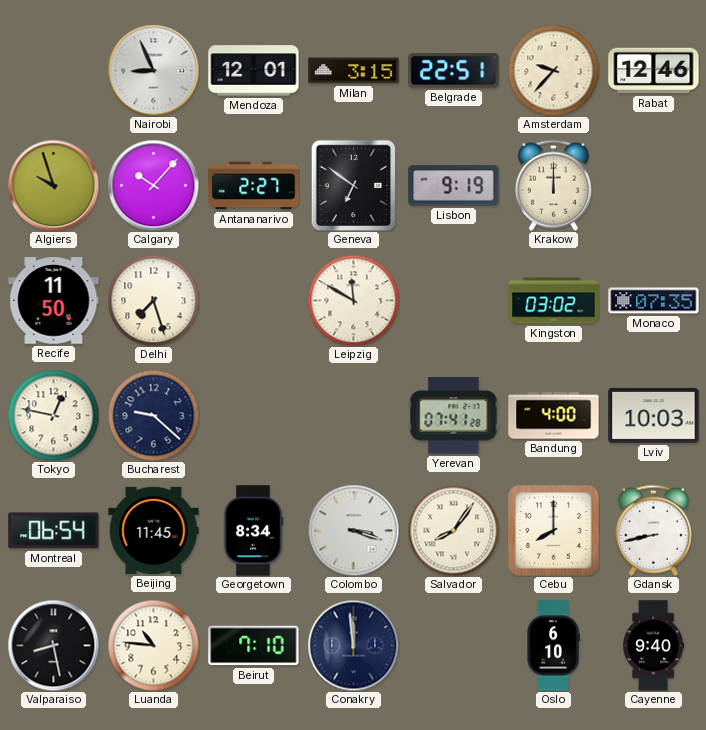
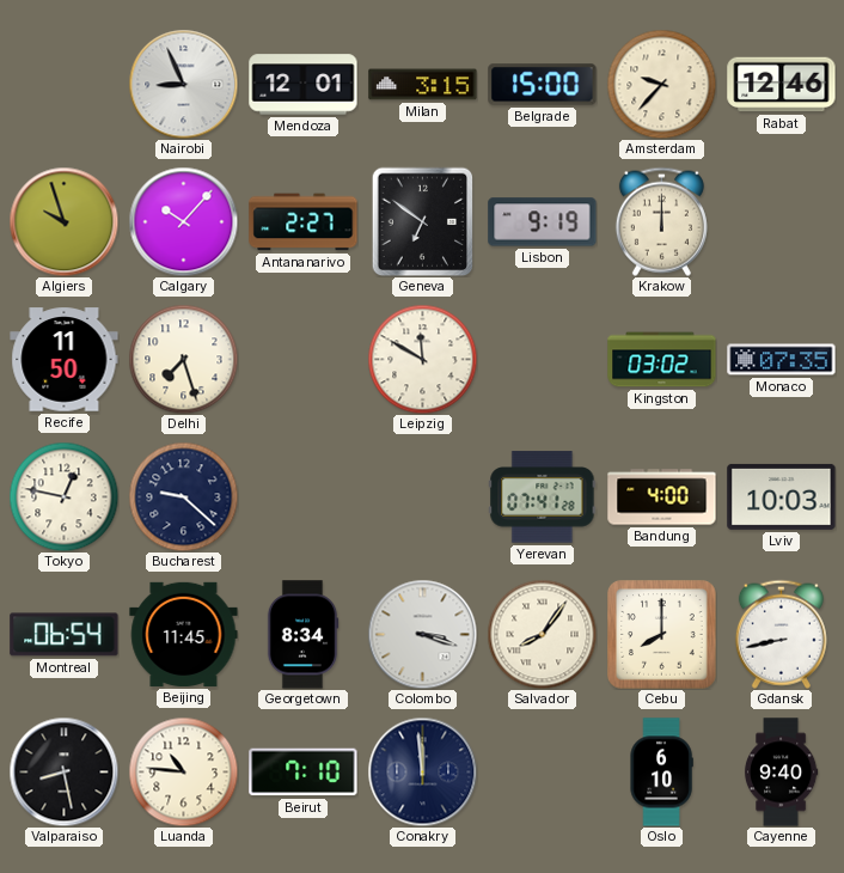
Belgrade: 22:51 -> 15:00
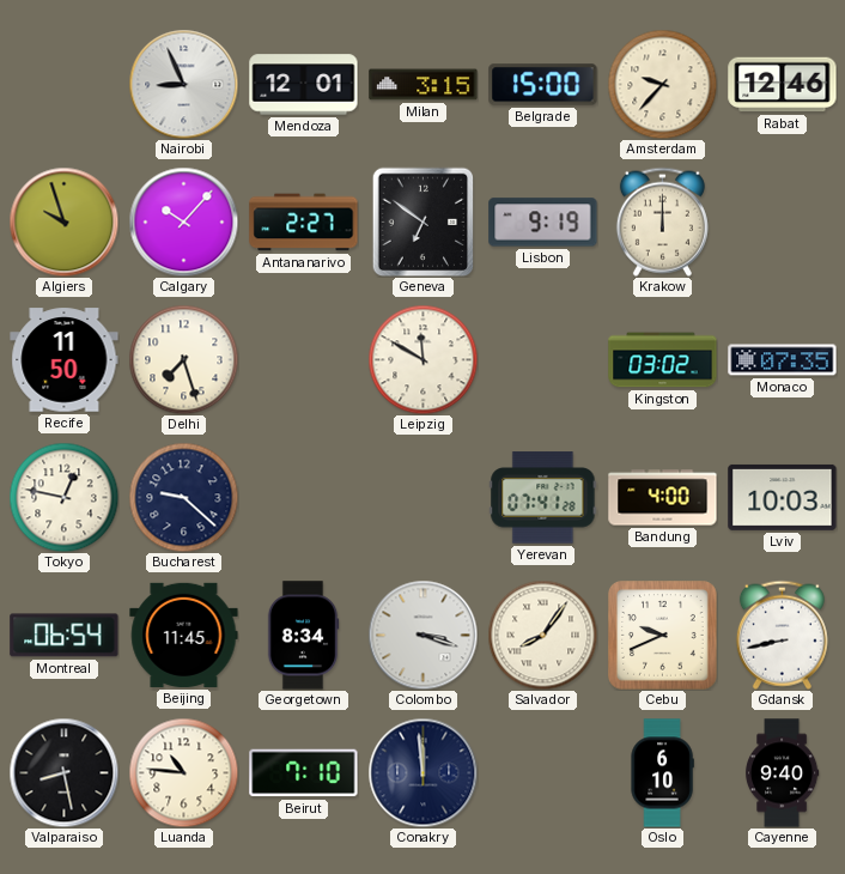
Cebu: 8:00 -> 9:41
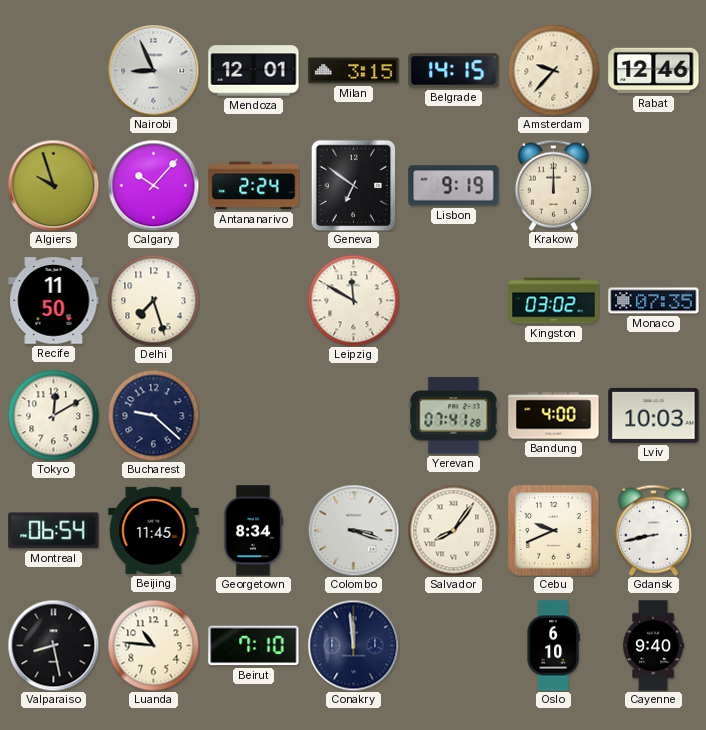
Belgrade: 15:00 -> 14:15
Antananarivo: 2:27 -> 2:24
Tokyo: 12:47 -> 12:10
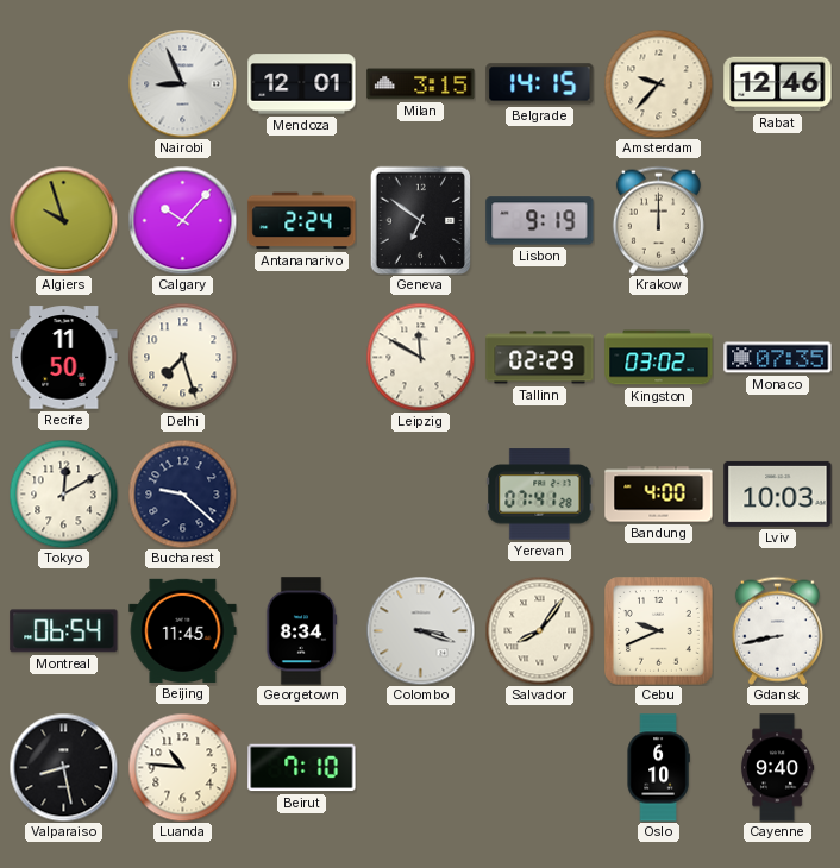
Tallinn: none -> 02:29
Conakry: 11:59 -> none
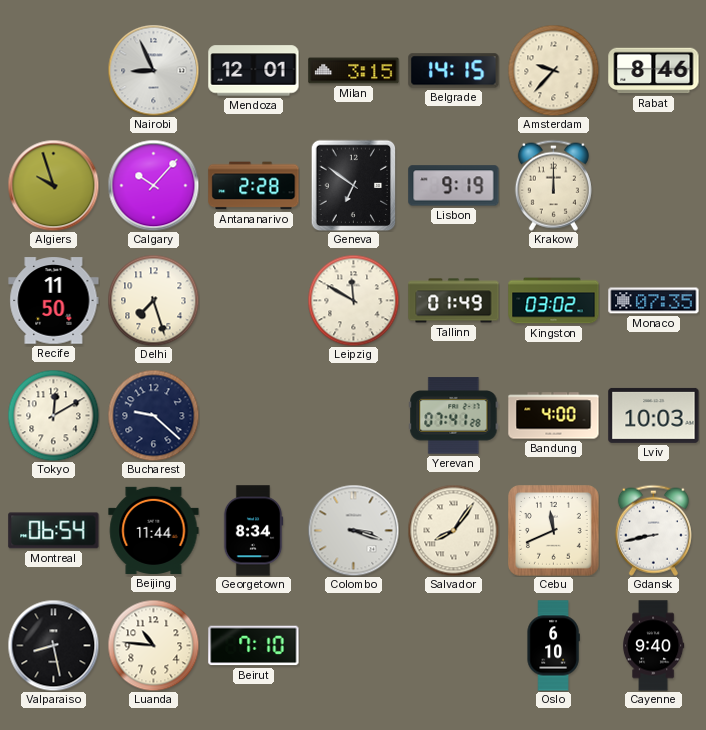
Rabat: 12:46 -> 8:46
Antananarivo: 2:24 -> 2:28
Tallinn: 02:29 -> 01:49
Beijing: 11:45 -> 11:44
Cebu: 9:41 -> 11:41
